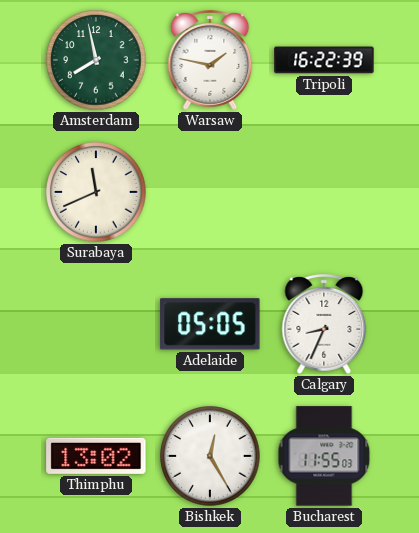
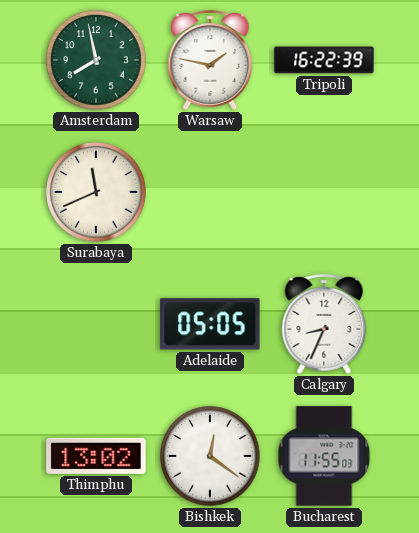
Bishkek: 12:25 -> 12:21
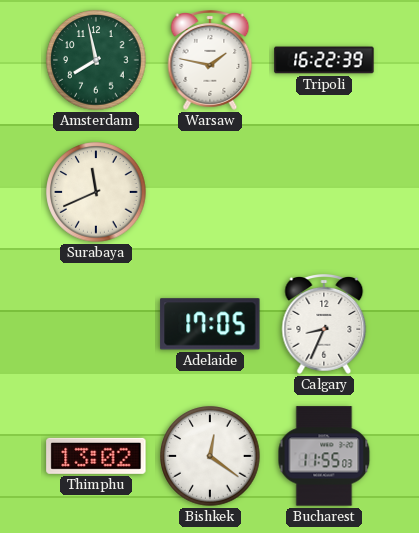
Adelaide: 05:05 -> 17:05
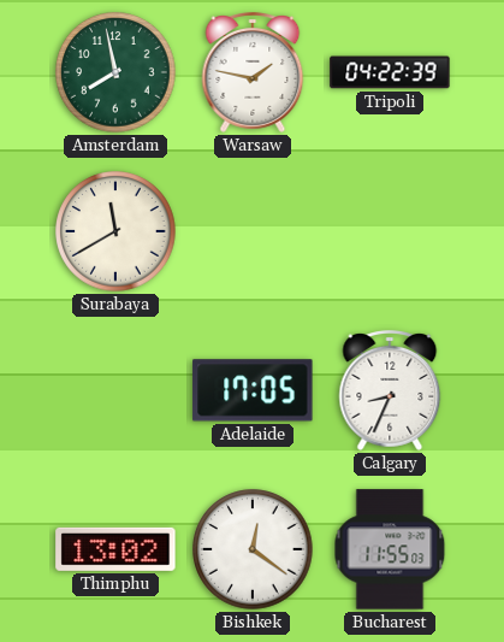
Tripoli: 16:22 -> 04:22
Surabaya: 11:41 -> 11:40
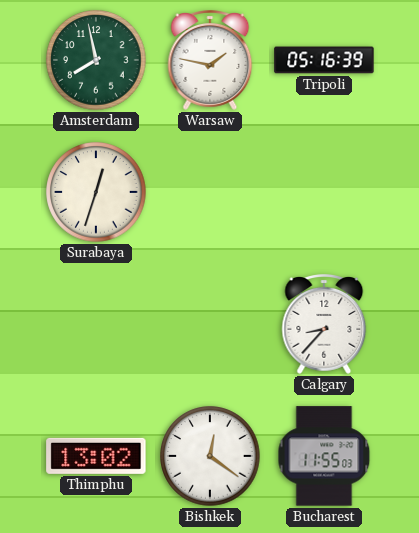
Tripoli: 04:22 -> 05:16
Surabaya: 11:40 -> 12:33
Adelaide: 17:05 -> none
Calgary: 8:34 -> 8:37
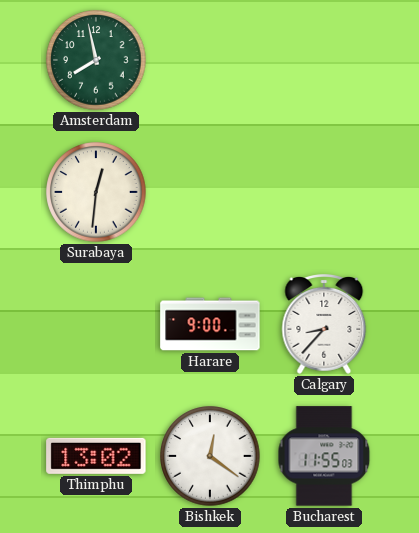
Warsaw: 1:47 -> none
Tripoli: 05:16 -> none
Surabaya: 12:33 -> 12:31
Harare: none -> 9:00
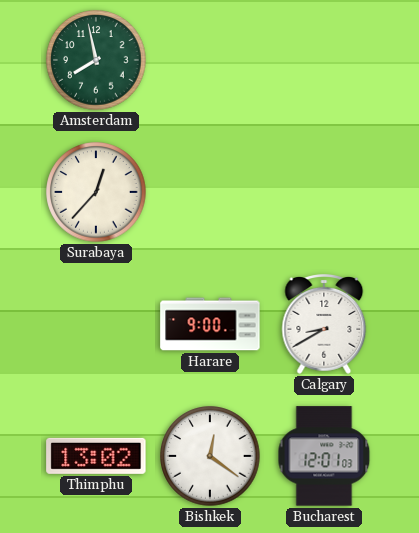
Surabaya: 12:31 -> 12:37
Calgary: 8:37 -> 8:40
Bucharest: 11:55 -> 12:01
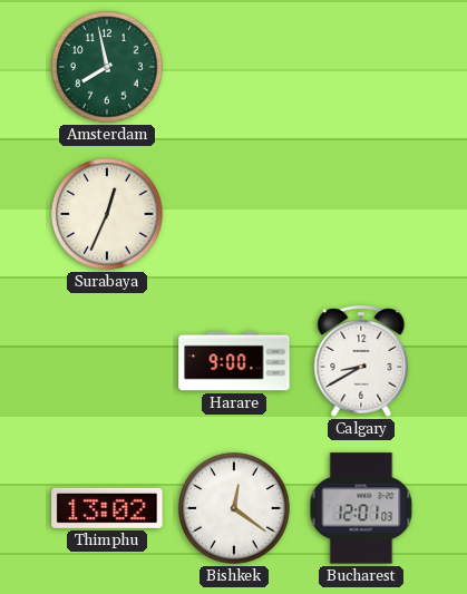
Surabaya: 12:37 -> 12:34
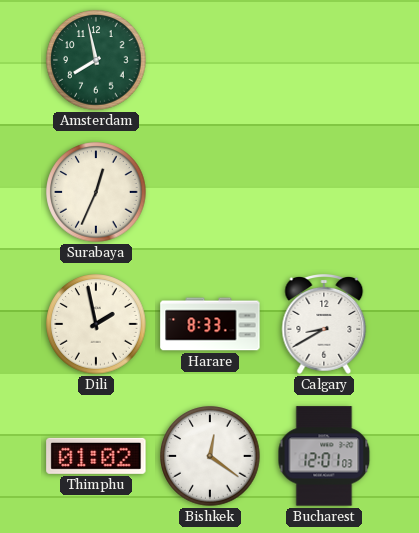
Dili: none -> 1:58
Harare: 9:00 -> 8:33
Thimphu: 13:02 -> 01:02
